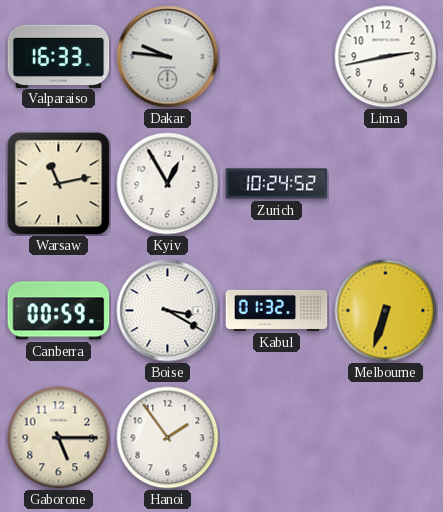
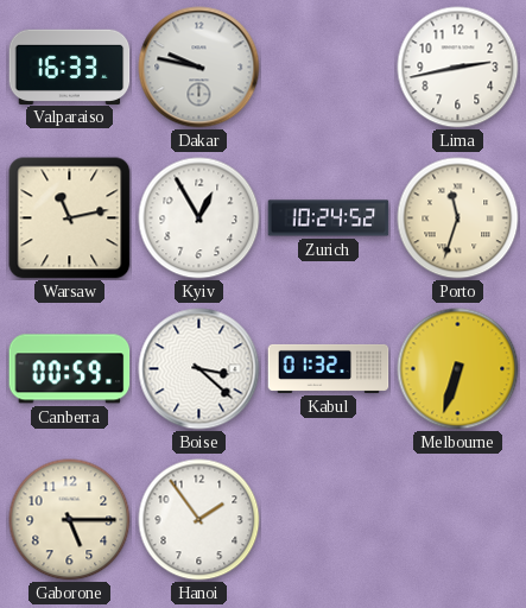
Dakar: 9:46 -> 9:47
Porto: none -> 11:33
Boise: 3:20 -> 3:22
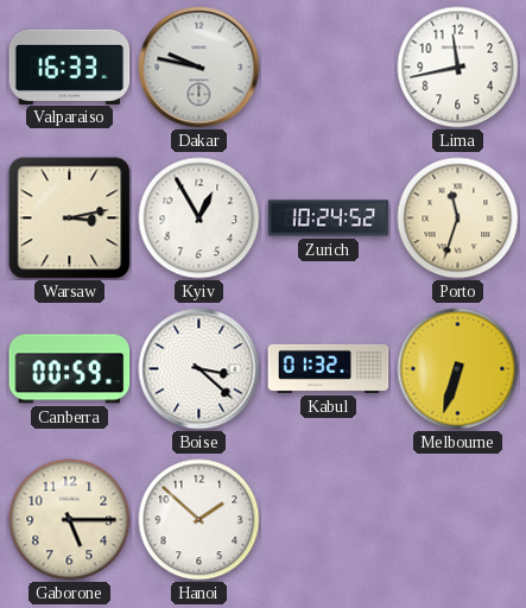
Lima: 2:43 -> 11:43
Warsaw: 11:13 -> 3:13
Hanoi: 1:54 -> 1:52
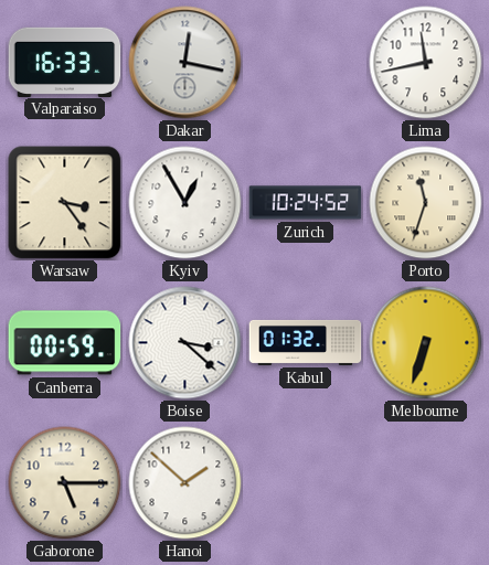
Dakar: 9:47 -> 12:17
Warsaw: 3:13 -> 3:24
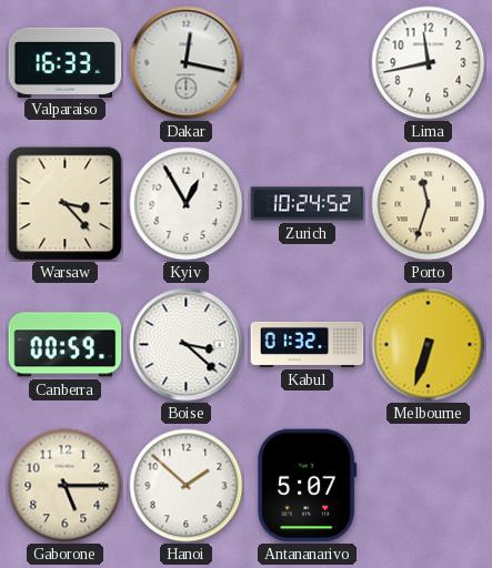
Warsaw: 3:24 -> 3:23
Antananarivo: none -> 5:07
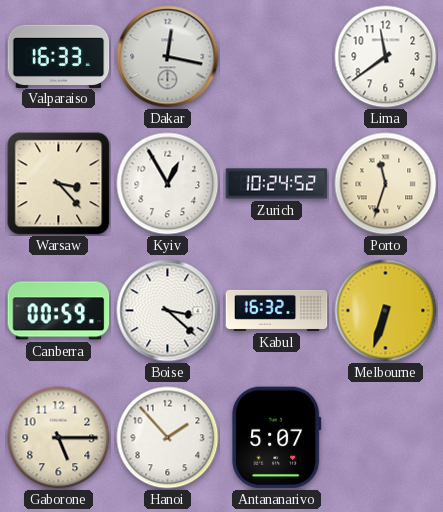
Lima: 11:43 -> 11:39
Kabul: 01:32 -> 16:32
Hanoi: 1:52 -> 1:53
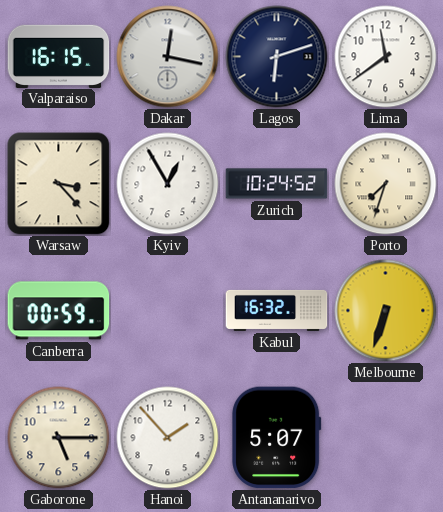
Valparaiso: 16:33 -> 16:15
Lagos: none -> 6:12
Porto: 11:33 -> 7:33
Boise: 3:22 -> none
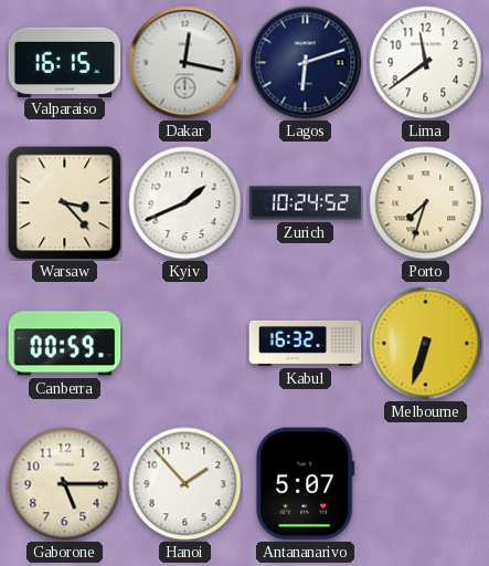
Kyiv: 12:55 -> 1:41
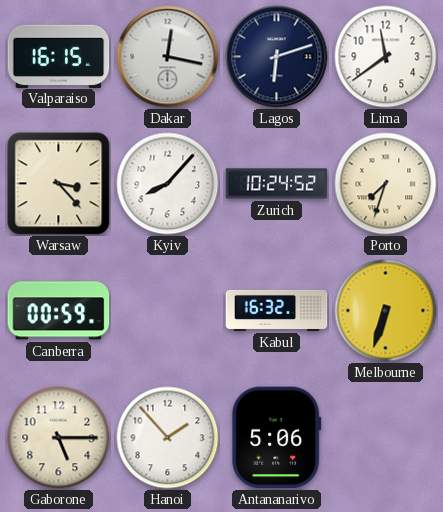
Kyiv: 1:41 -> 8:07
Antananarivo: 5:07 -> 5:06
